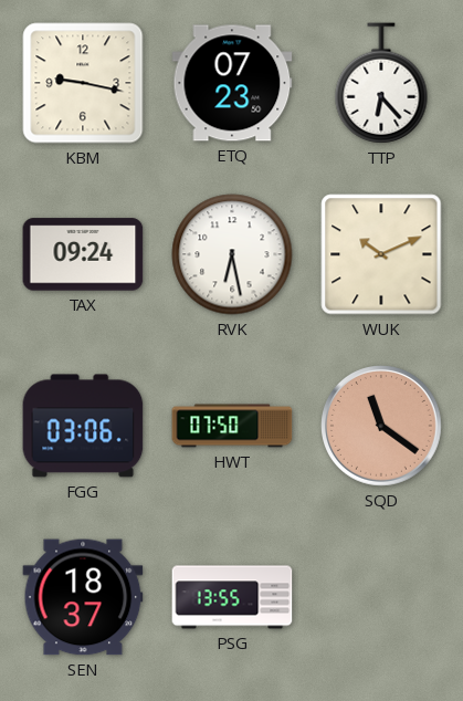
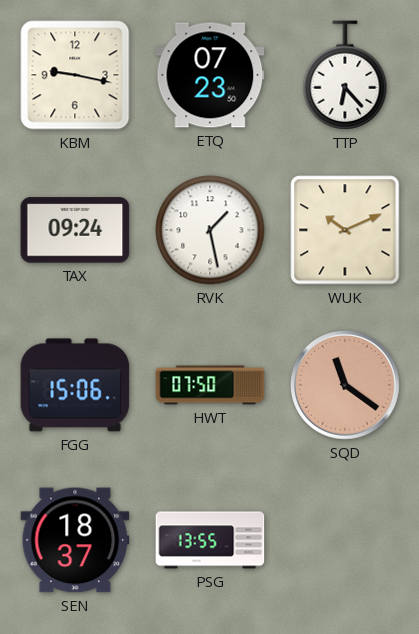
RVK: 6:28 -> 1:28
FGG: 03:06 -> 15:06
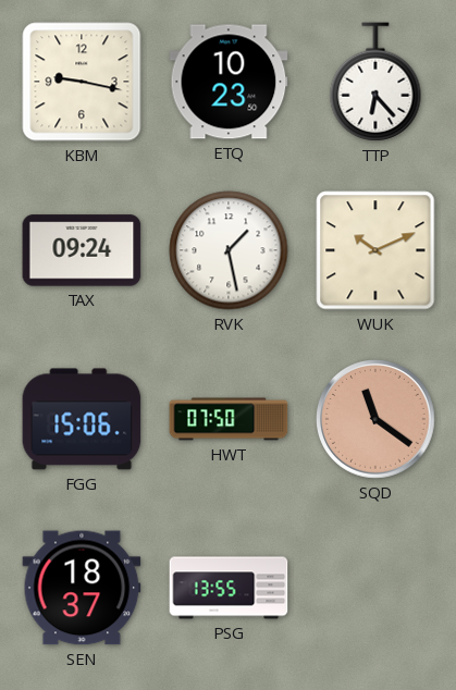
ETQ: 07:23 -> 10:23
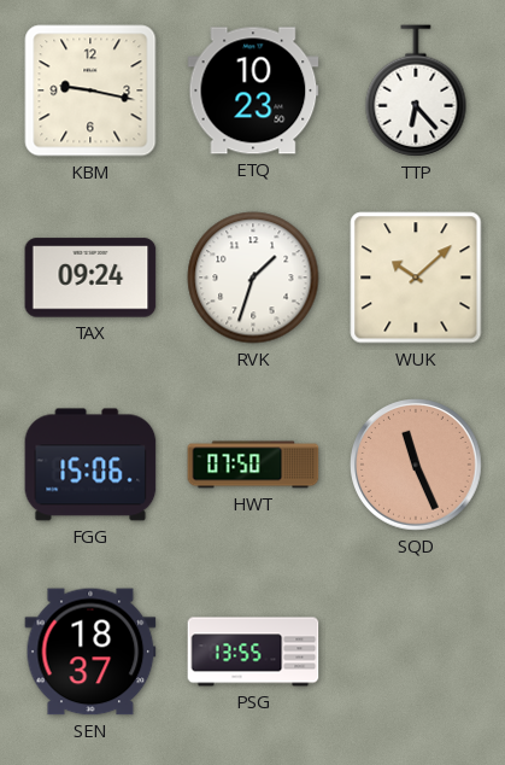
RVK: 1:28 -> 1:33
WUK: 10:11 -> 10:08
SQD: 11:21 -> 11:26
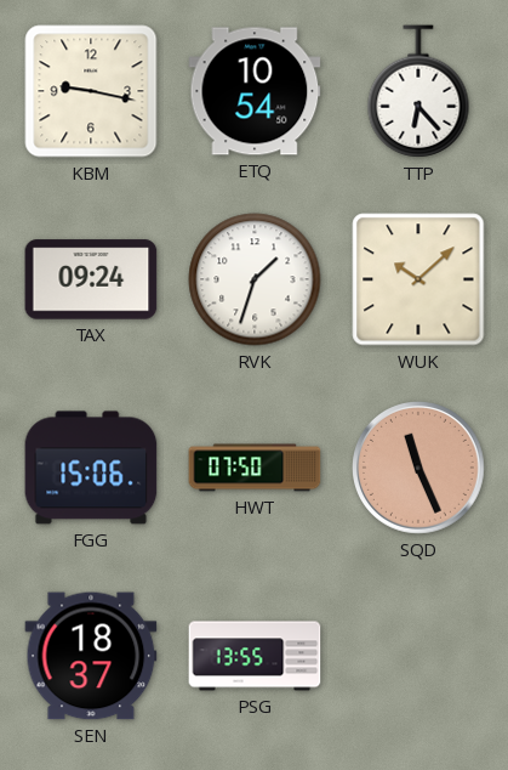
ETQ: 10:23 -> 10:54
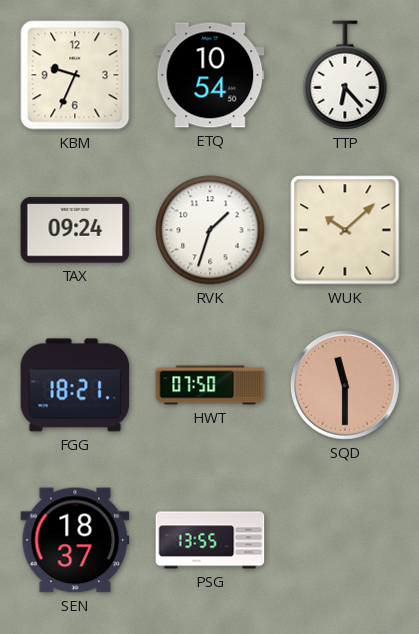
KBM: 9:17 -> 9:34
FGG: 15:06 -> 18:21
SQD: 11:26 -> 11:30
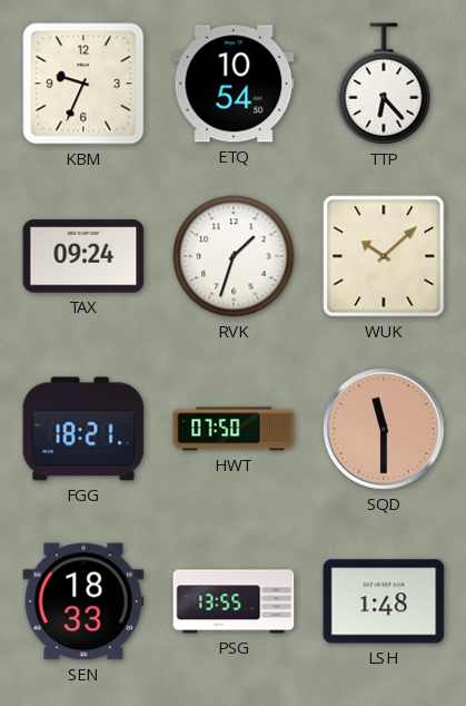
SEN: 18:37 -> 18:33
LSH: none -> 1:48
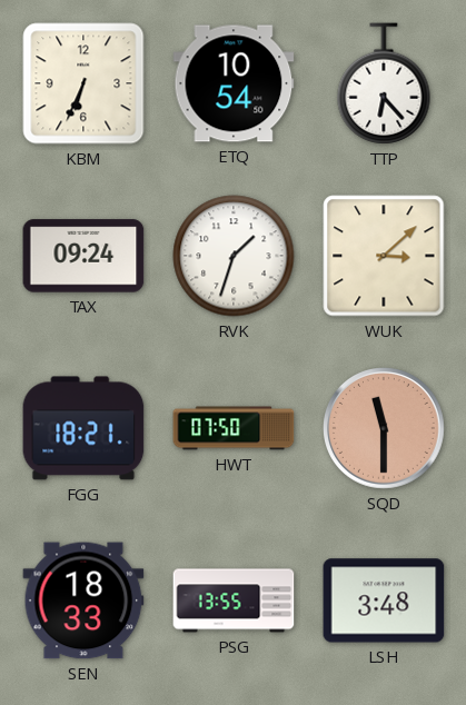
KBM: 9:34 -> 6:34
WUK: 10:08 -> 3:08
LSH: 1:48 -> 3:48
